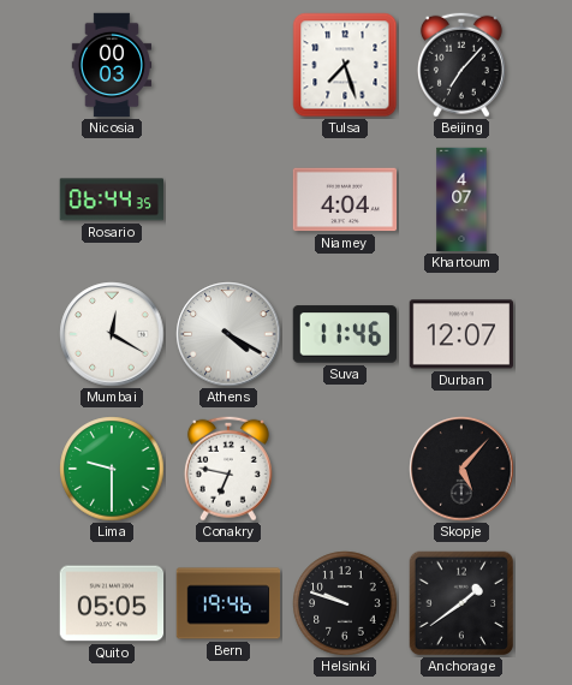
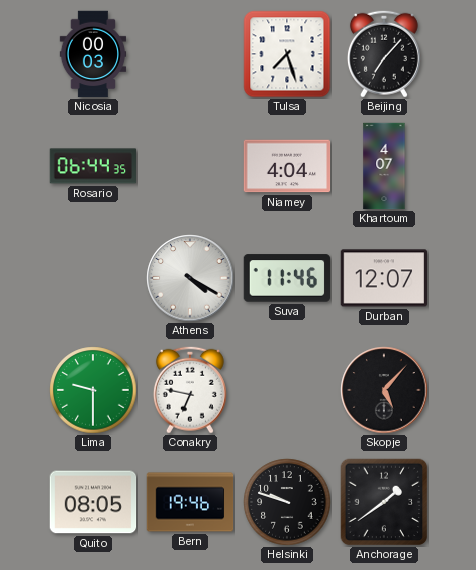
Mumbai: 12:20 -> none
Quito: 05:05 -> 08:05
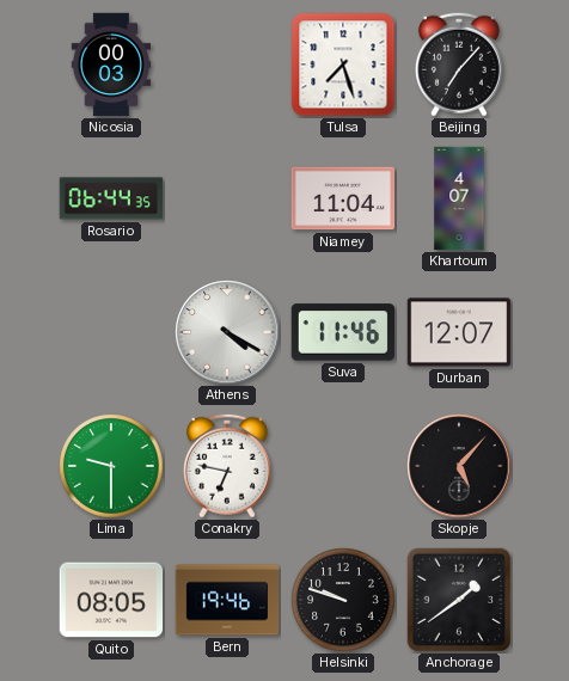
Niamey: 4:04 -> 11:04
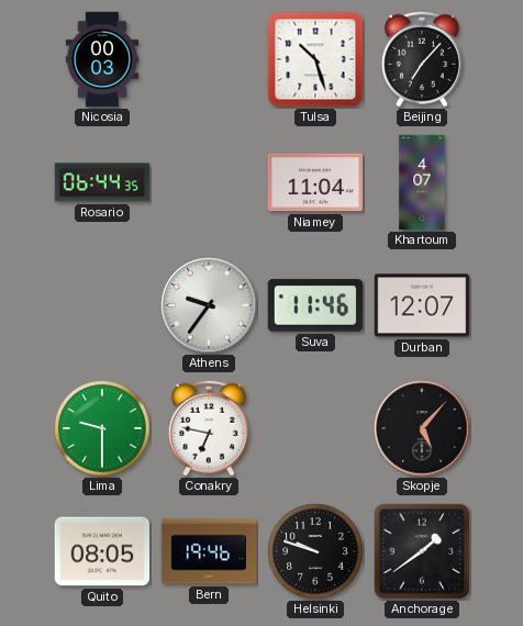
Tulsa: 7:27 -> 10:27
Athens: 4:20 -> 9:36
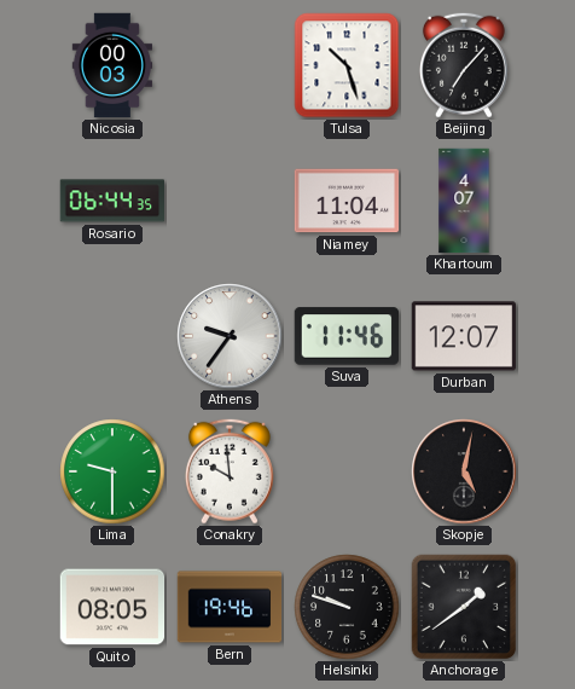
Conakry: 6:47 -> 9:59
Skopje: 5:07 -> 5:02
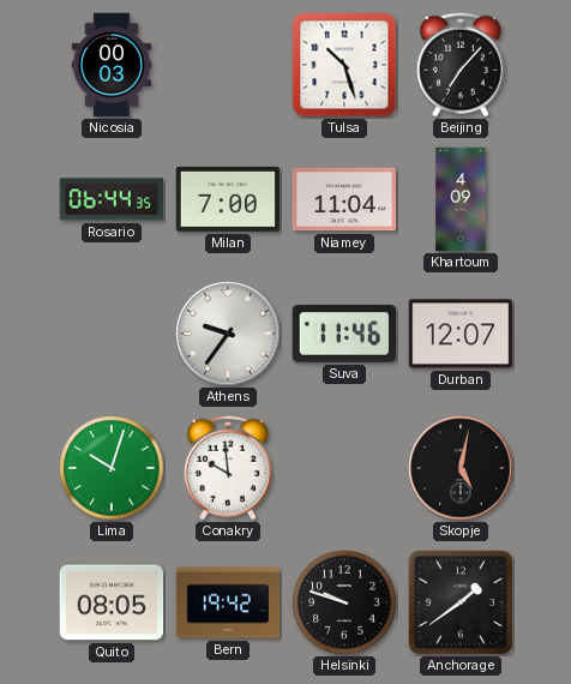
Milan: none -> 7:00
Khartoum: 4:07 -> 4:09
Lima: 9:30 -> 10:03
Bern: 19:46 -> 19:42
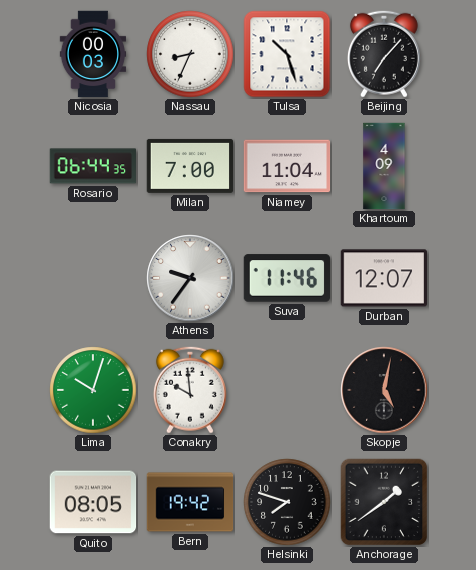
Nassau: none -> 8:34
Helsinki: 9:48 -> 7:48
